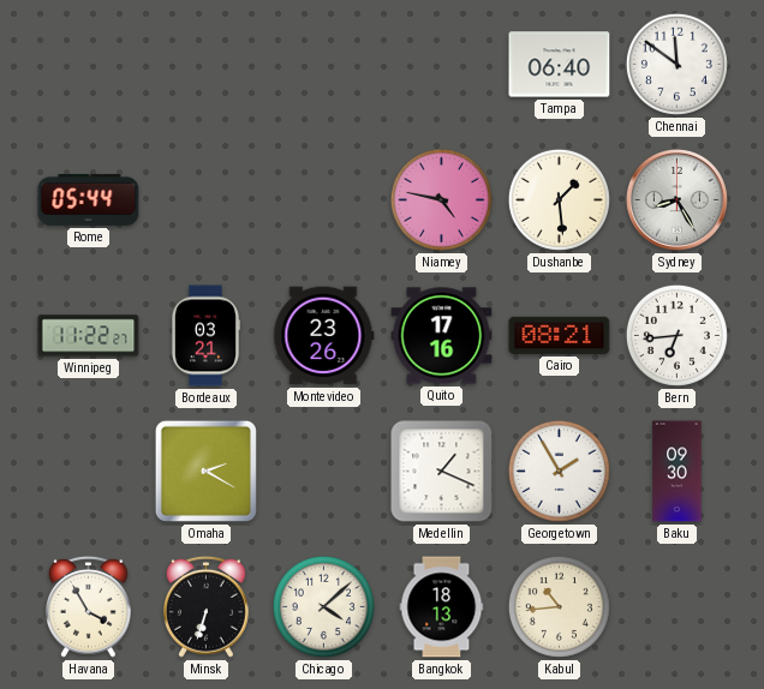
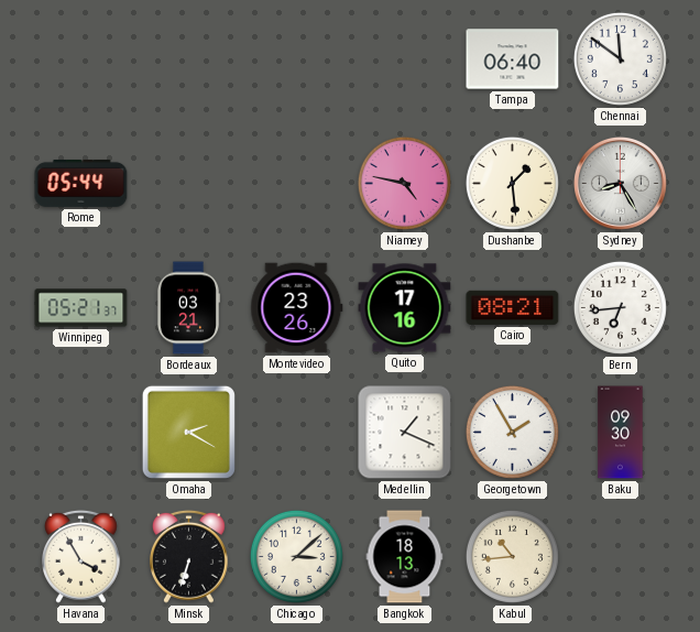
Winnipeg: 11:22 -> 05:21
Chicago: 4:08 -> 3:08
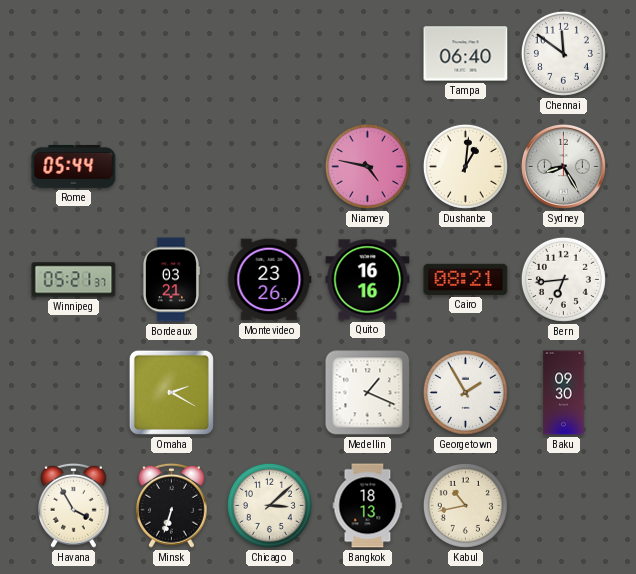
Dushanbe: 1:29 -> 1:01
Quito: 17:16 -> 16:16
Kabul: 10:44 -> 10:43
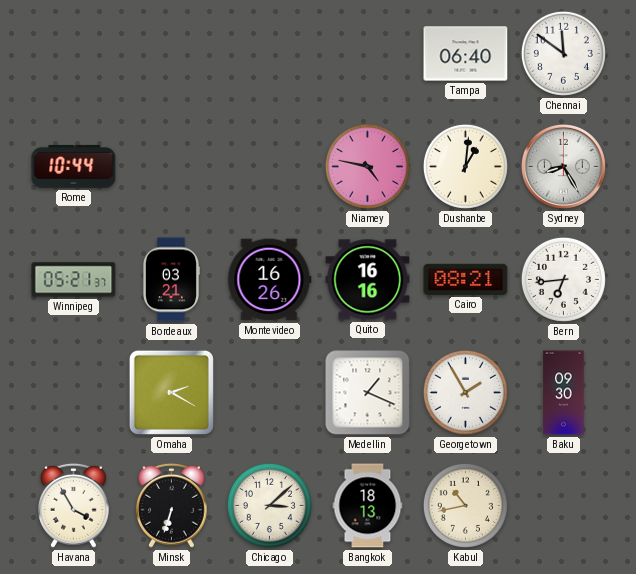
Rome: 05:44 -> 10:44
Montevideo: 23:26 -> 16:26
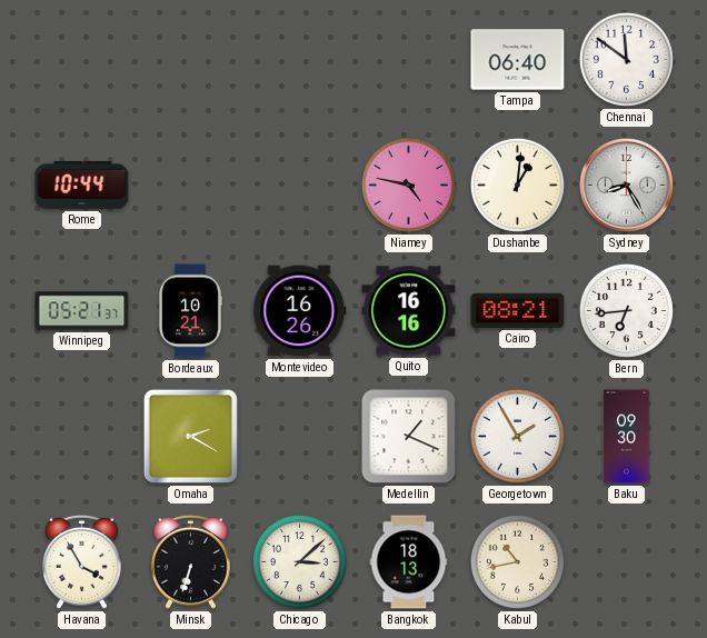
Bordeaux: 03:21 -> 10:21
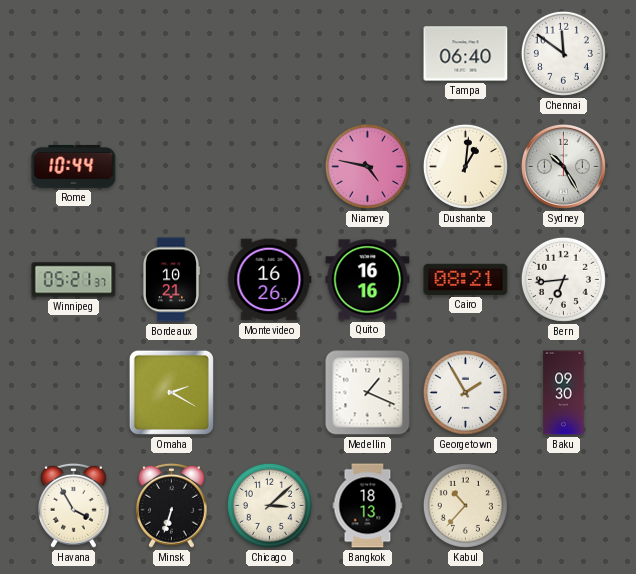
Sydney: 8:25 -> 10:25
Kabul: 10:43 -> 10:37
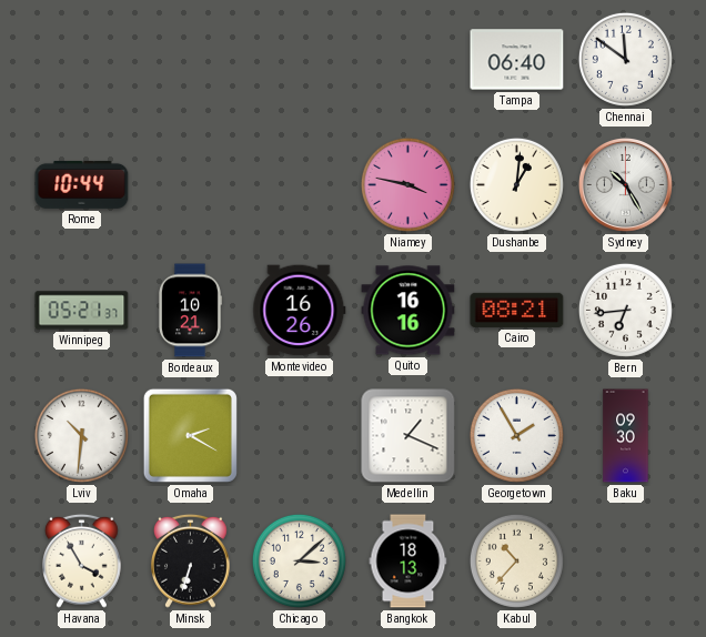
Niamey: 4:47 -> 3:47
Lviv: none -> 10:31
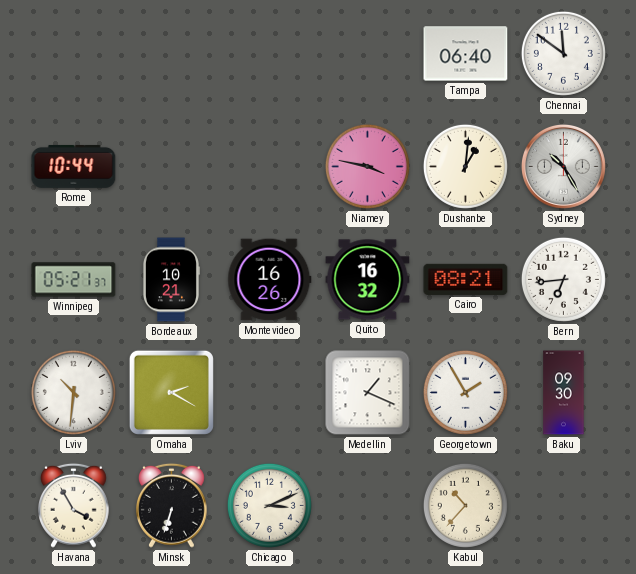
Quito: 16:16 -> 16:32
Chicago: 3:08 -> 3:11
Bangkok: 18:13 -> none
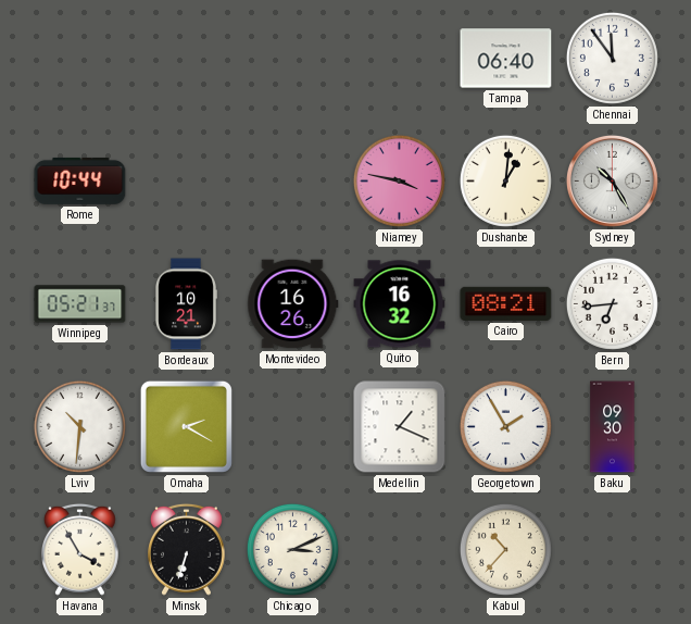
Chennai: 11:51 -> 11:54
